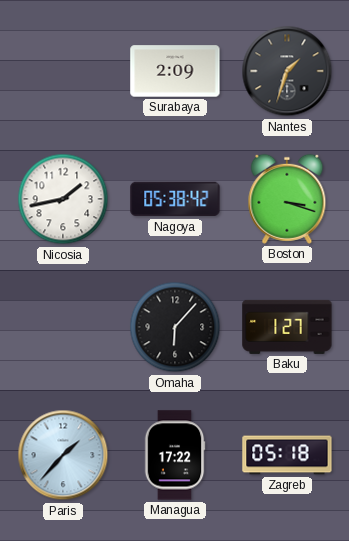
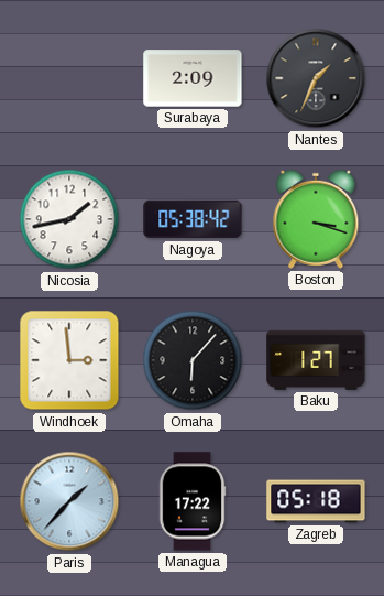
Nantes: 1:33 -> 1:34
Windhoek: none -> 2:59
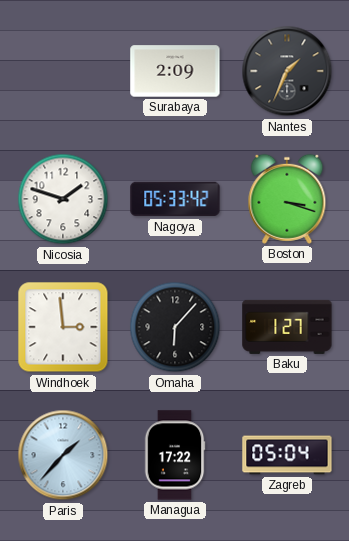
Nicosia: 1:43 -> 1:48
Nagoya: 05:38 -> 05:33
Zagreb: 05:18 -> 05:04
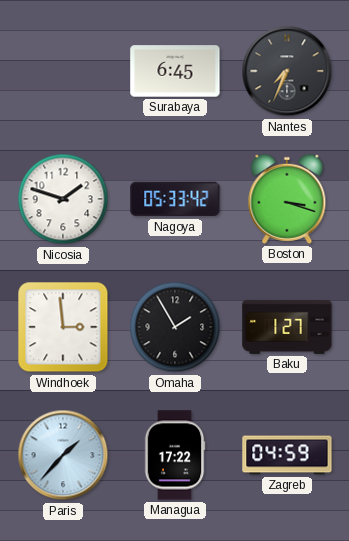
Surabaya: 2:09 -> 6:45
Nantes: 1:34 -> 7:34
Omaha: 6:07 -> 1:55
Zagreb: 05:04 -> 04:59
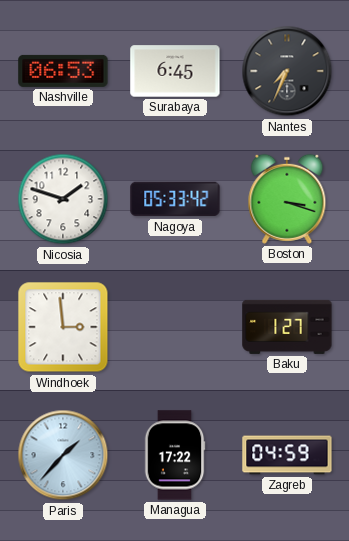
Nashville: none -> 06:53
Omaha: 1:55 -> none
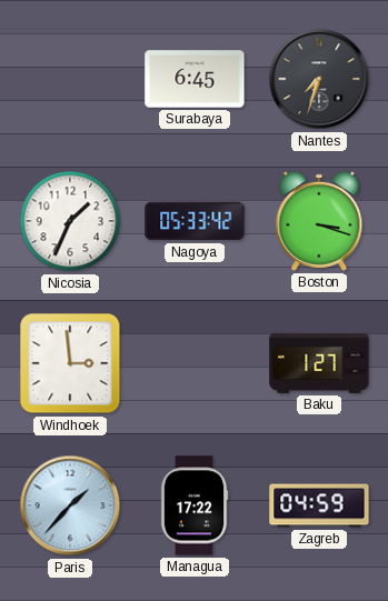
Nashville: 06:53 -> none
Nantes: 7:34 -> 7:33
Nicosia: 1:48 -> 1:34
